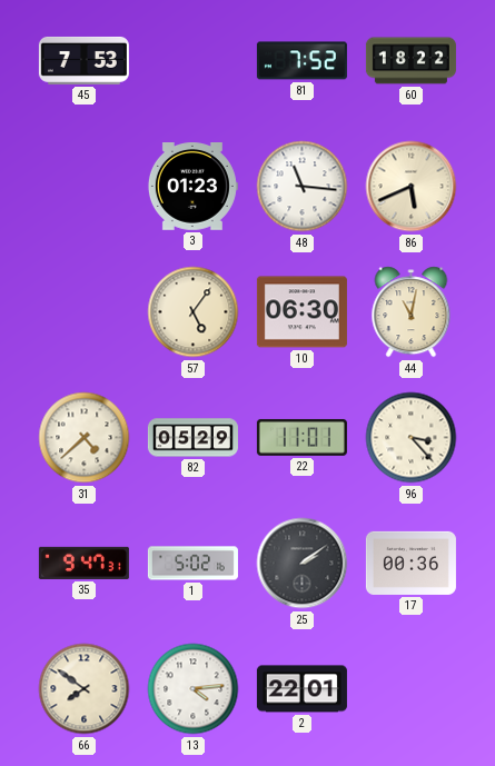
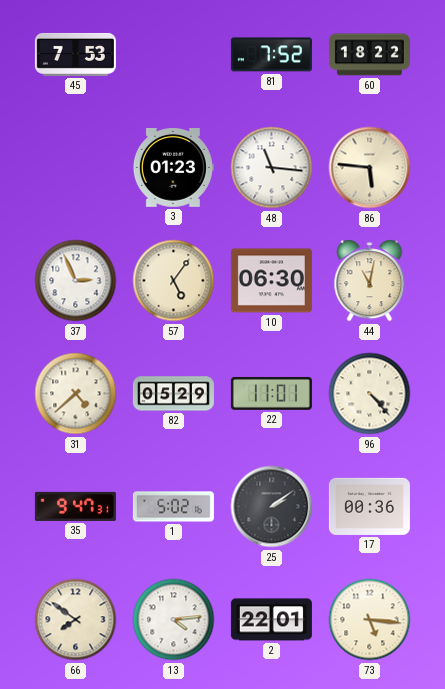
86: 5:41 -> 5:46
37: none -> 2:56
96: 3:23 -> 4:23
73: none -> 5:16
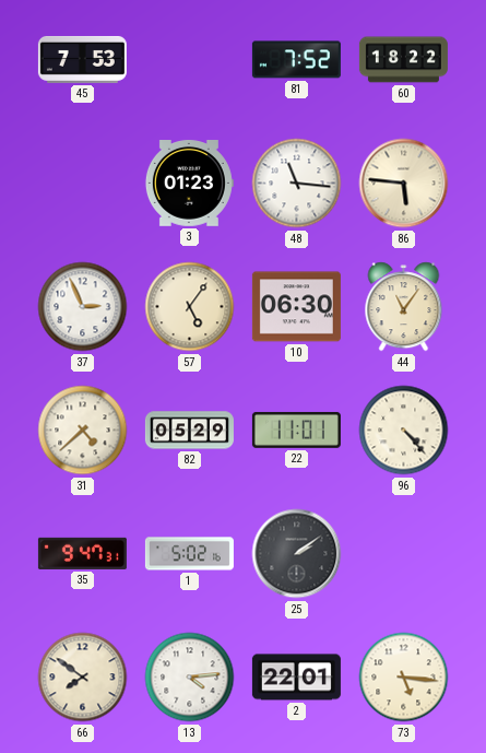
44: 11:02 -> 11:06
17: 00:36 -> none
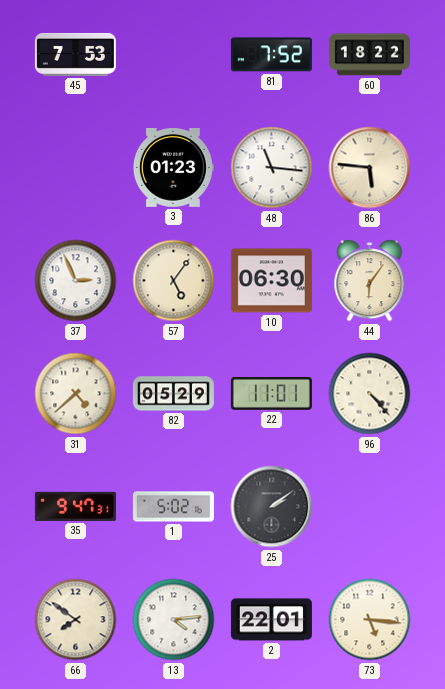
44: 11:06 -> 6:06
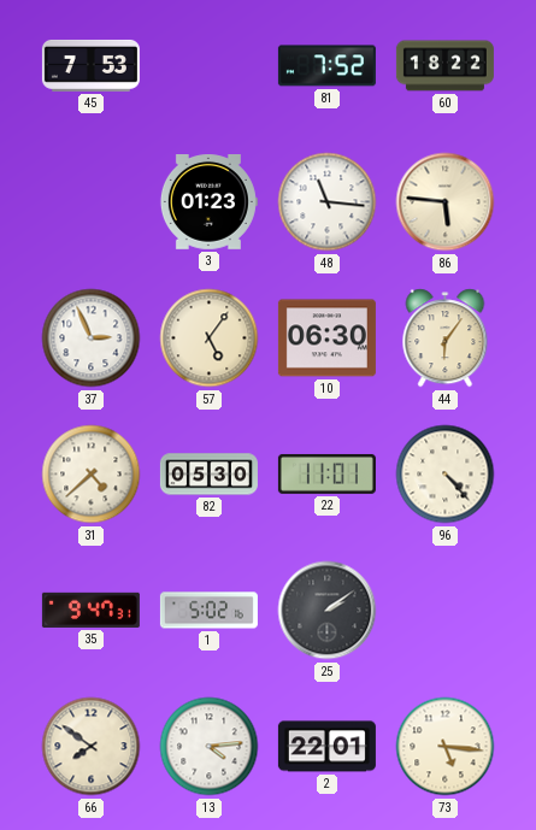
82: 05:29 -> 05:30
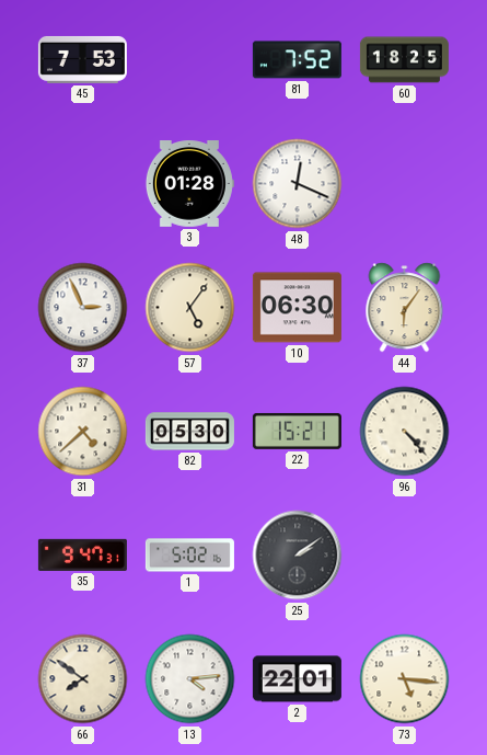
60: 18:22 -> 18:25
3: 01:23 -> 01:28
48: 11:16 -> 12:19
86: 5:46 -> none
22: 11:01 -> 15:21
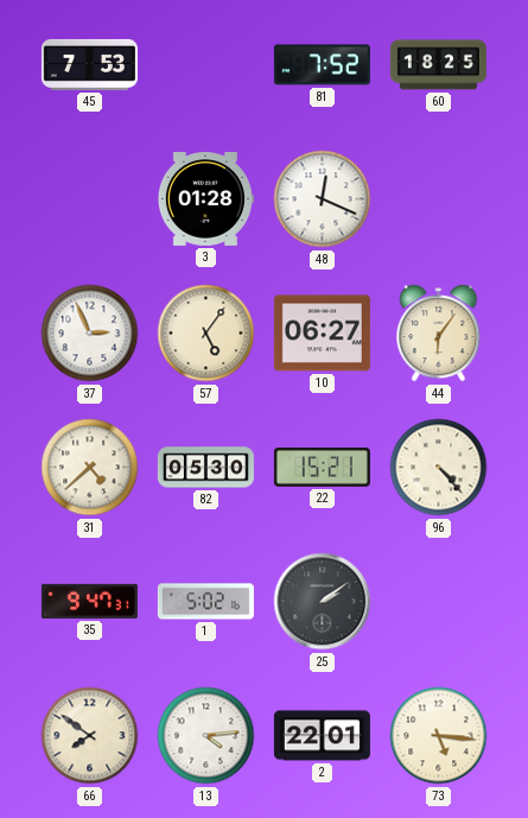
10: 06:30 -> 06:27
